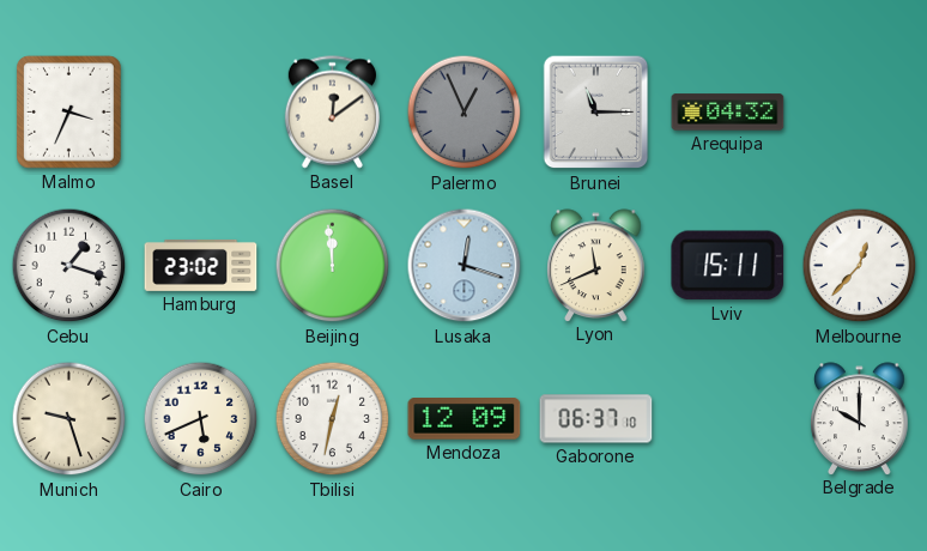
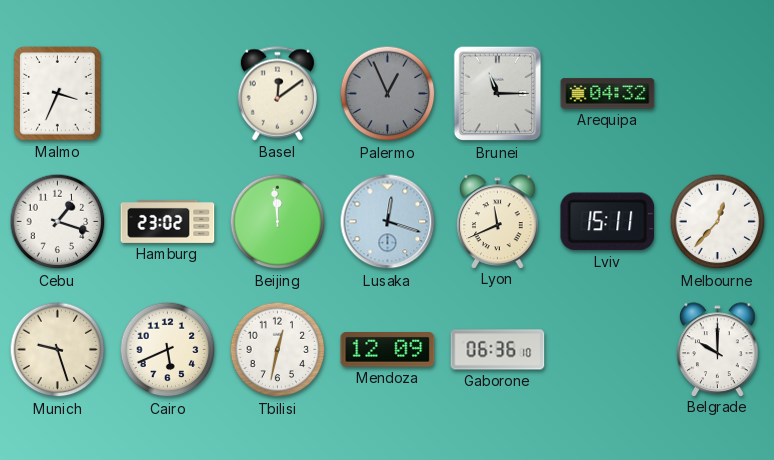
Gaborone: 06:37 -> 06:36
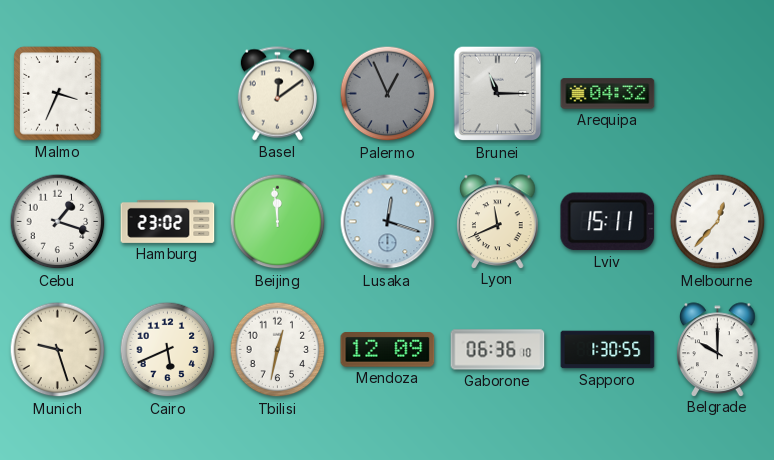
Sapporo: none -> 1:30
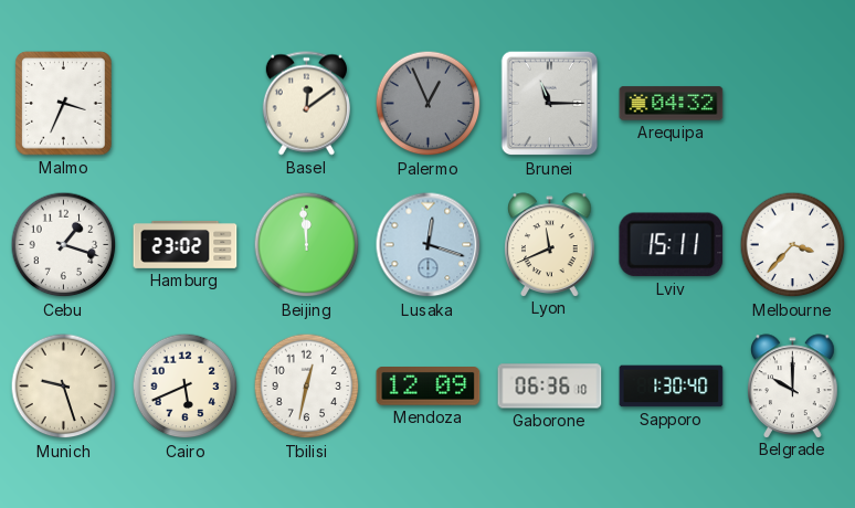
Melbourne: 12:37 -> 3:37
Sapporo: 1:30:55 -> 1:30:40
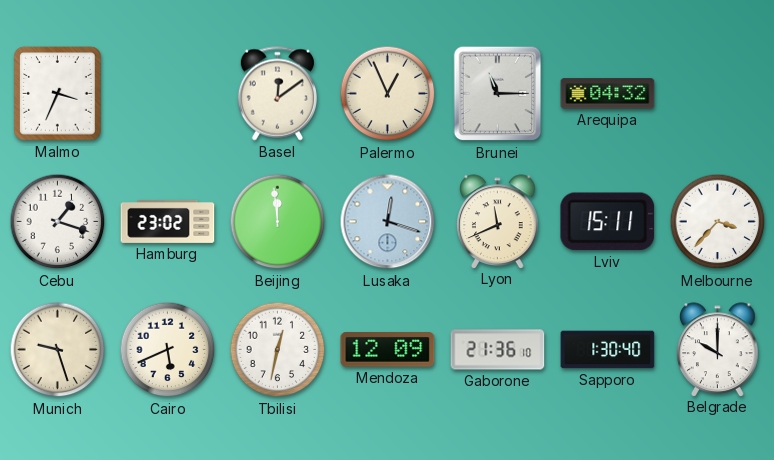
Palermo dial: grey -> cream
Gaborone: 06:36 -> 21:36
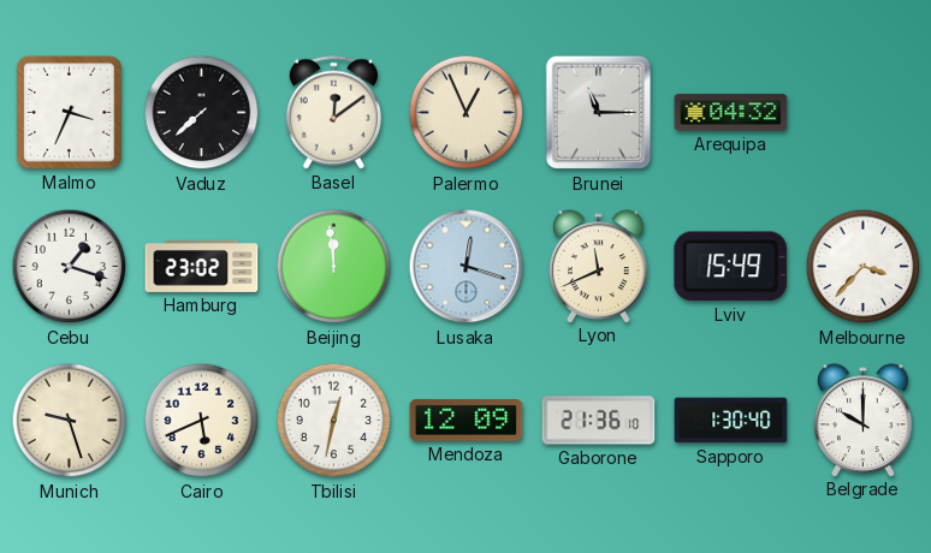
Vaduz: none -> 7:38
Lviv: 15:11 -> 15:49
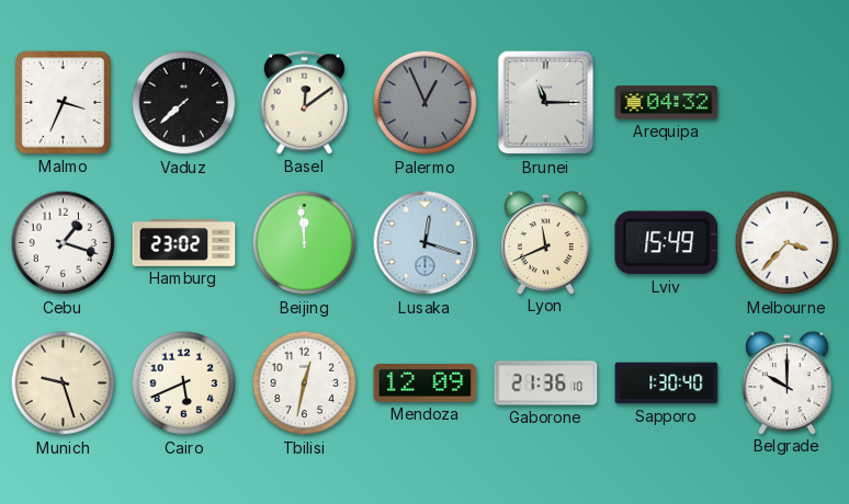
Palermo dial: cream -> grey
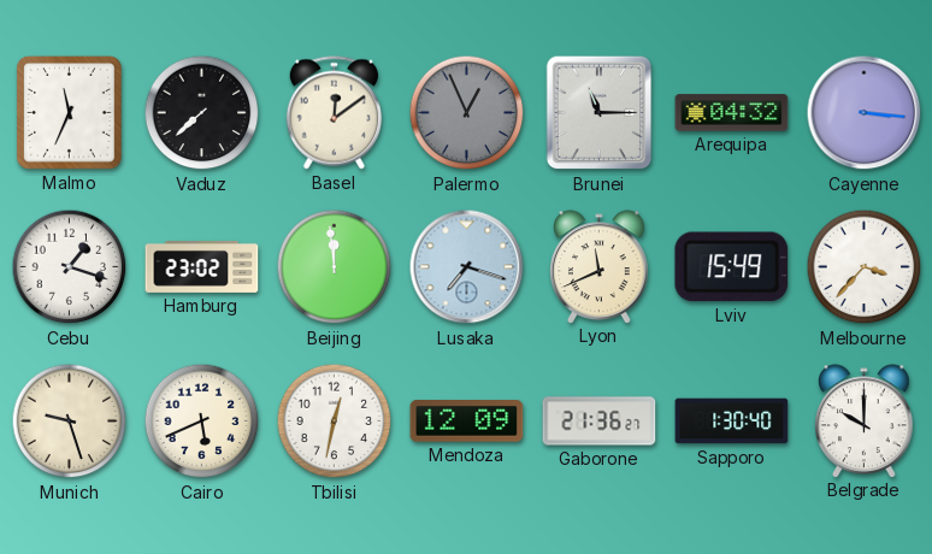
Malmo: 3:34 -> 11:34
Cayenne: none -> 3:16
Lusaka: 12:18 -> 7:18
Gaborone: 21:36:10 -> 21:36:27
